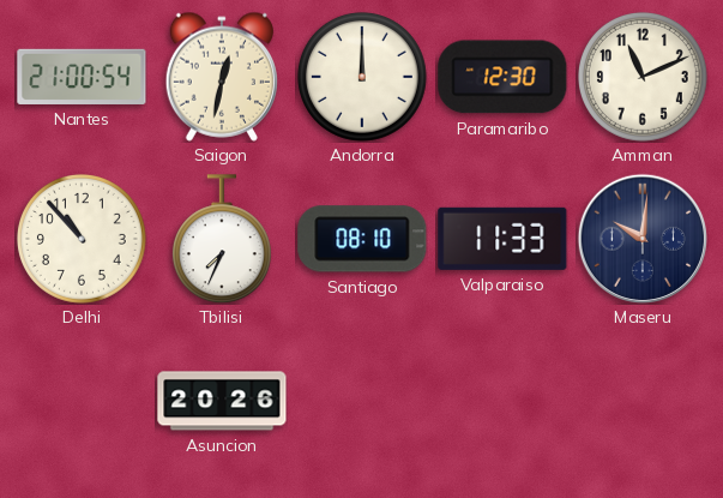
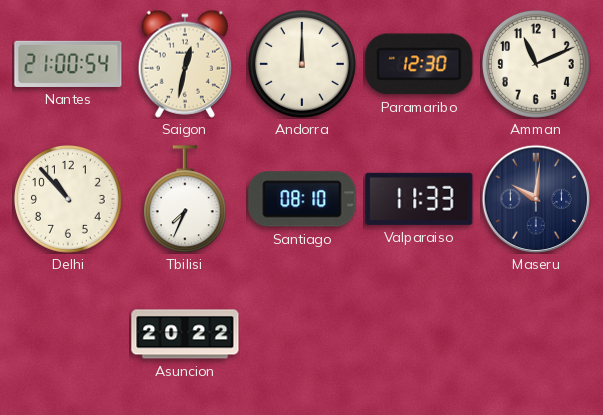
Asuncion: 20:26 -> 20:22
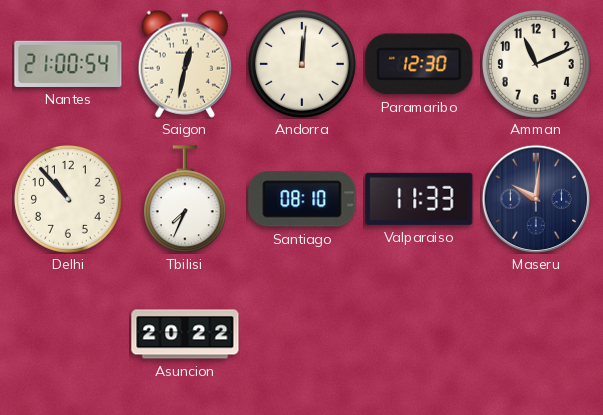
Andorra: 12:00 -> 12:01
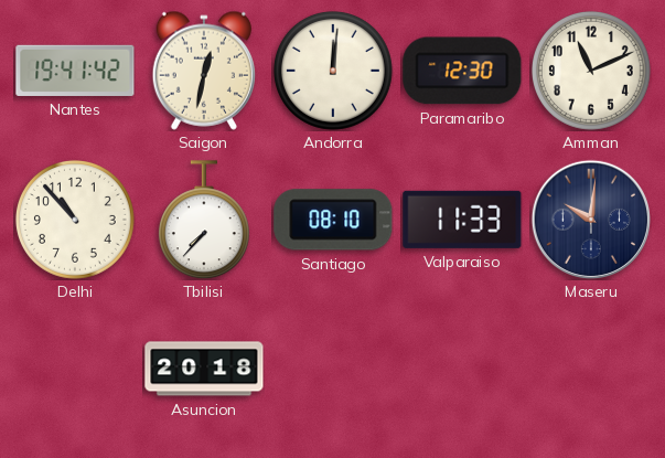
Nantes: 21:00 -> 19:41
Tbilisi: 7:34 -> 7:37
Asuncion: 20:22 -> 20:18
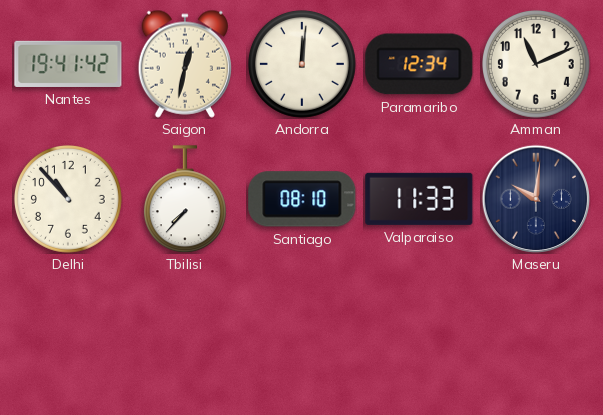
Paramaribo: 12:30 -> 12:34
Asuncion: 20:18 -> none
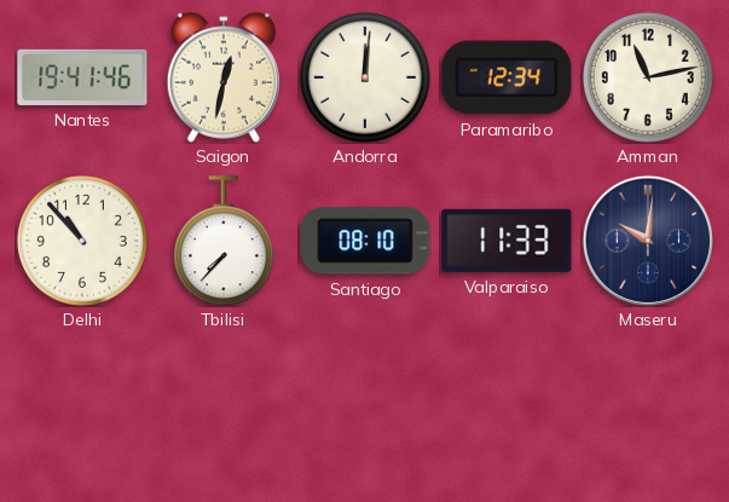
Nantes: 19:41:42 -> 19:41:46
Amman: 11:11 -> 11:13
